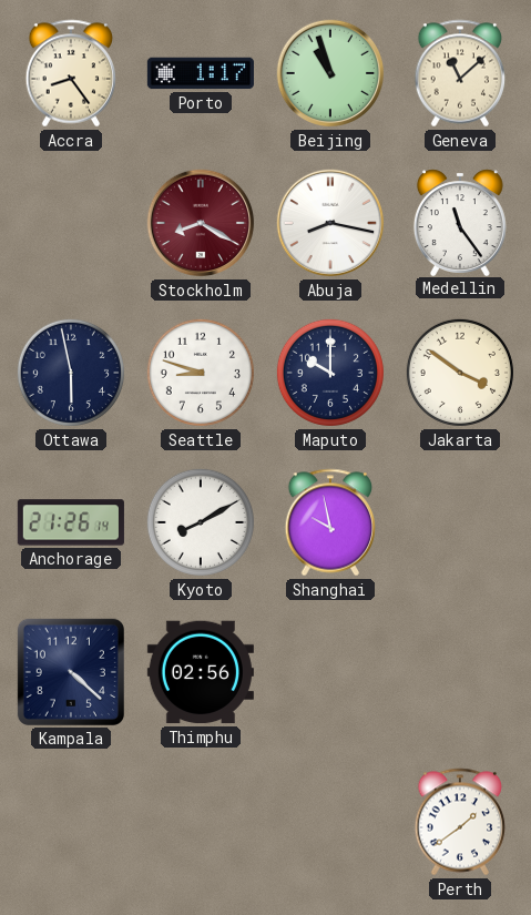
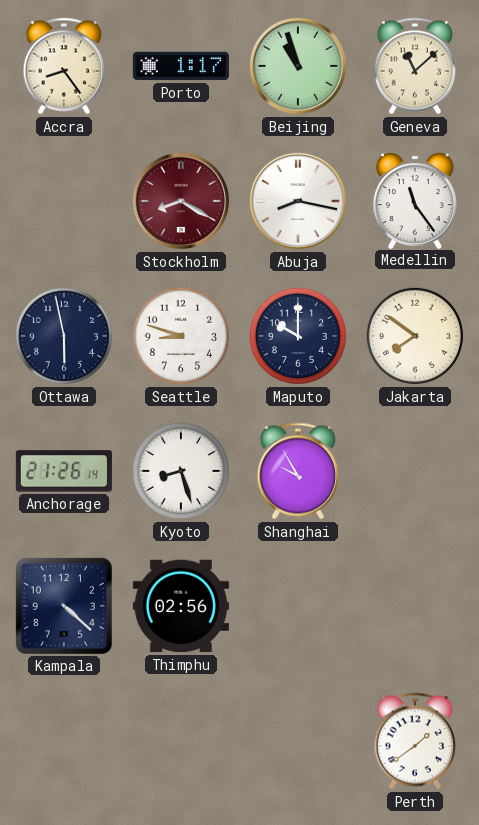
Jakarta: 3:51 -> 7:51
Kyoto: 8:10 -> 8:27
Shanghai: 9:58 -> 9:55
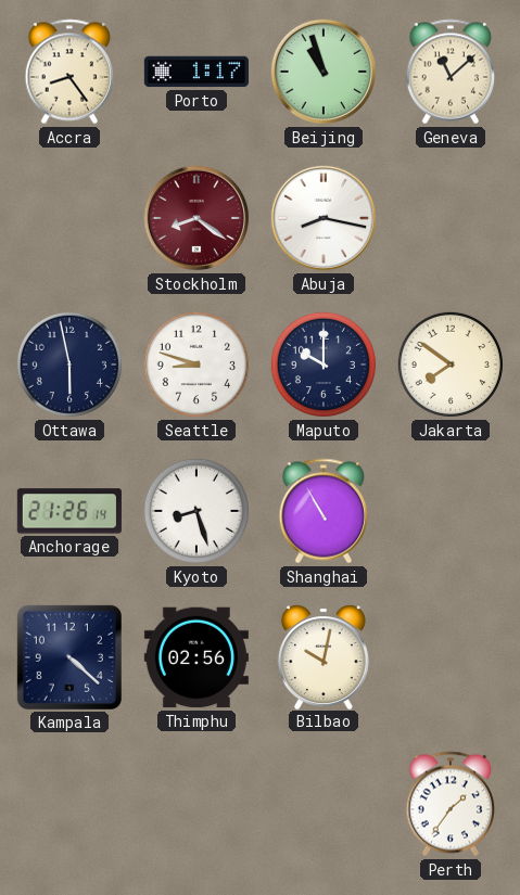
Stockholm: 8:20 -> 8:21
Medellin: 11:24 -> none
Shanghai: 9:55 -> 10:55
Bilbao: none -> 10:02
Perth: 1:39 -> 1:36
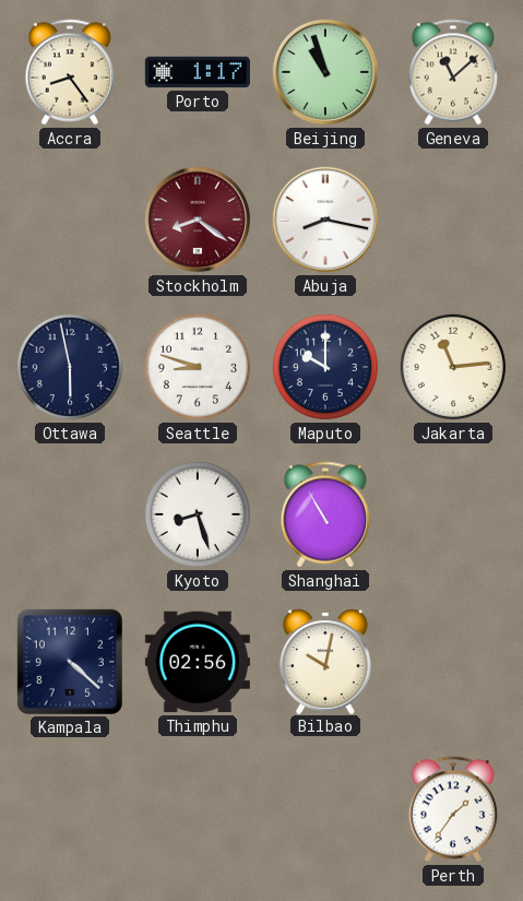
Jakarta: 7:51 -> 11:14
Anchorage: 21:26 -> none
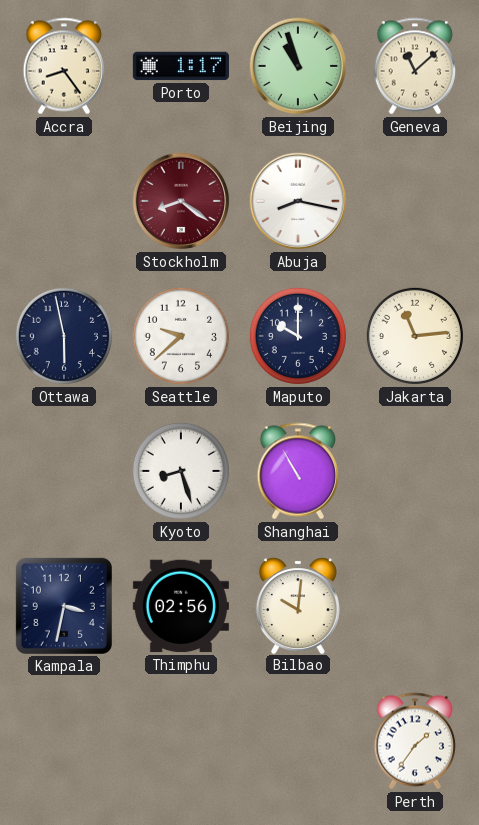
Seattle: 8:48 -> 9:38
Kampala: 4:22 -> 3:32
Bilbao: 10:02 -> 10:01
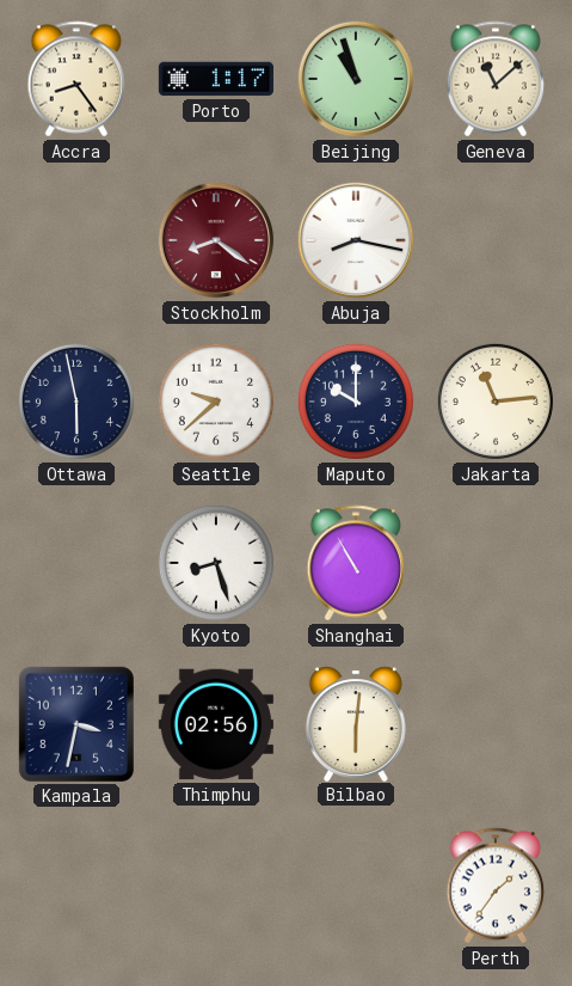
Bilbao: 10:01 -> 6:01
